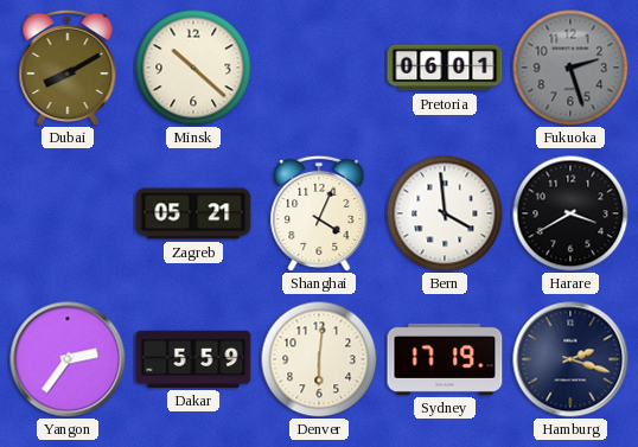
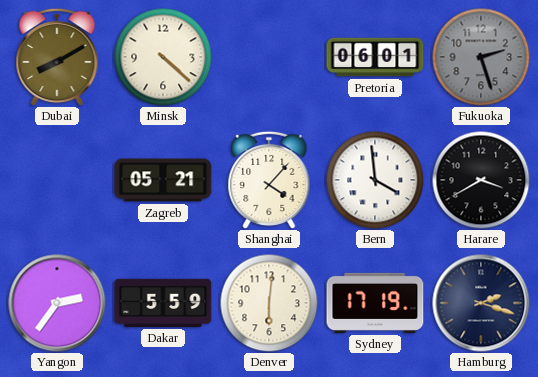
Minsk: 10:22 -> 4:22
Shanghai: 4:04 -> 4:07
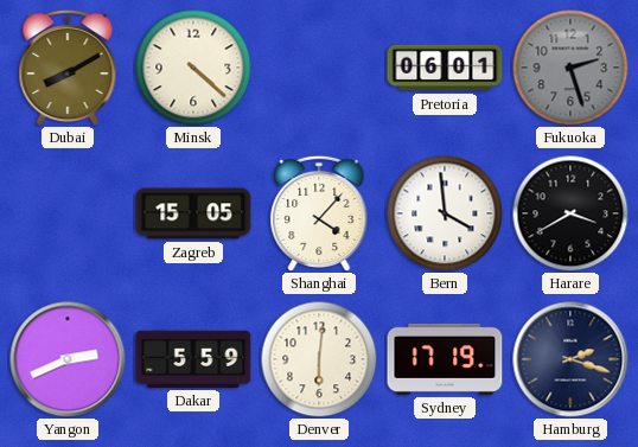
Zagreb: 05:21 -> 15:05
Yangon: 2:36 -> 2:41
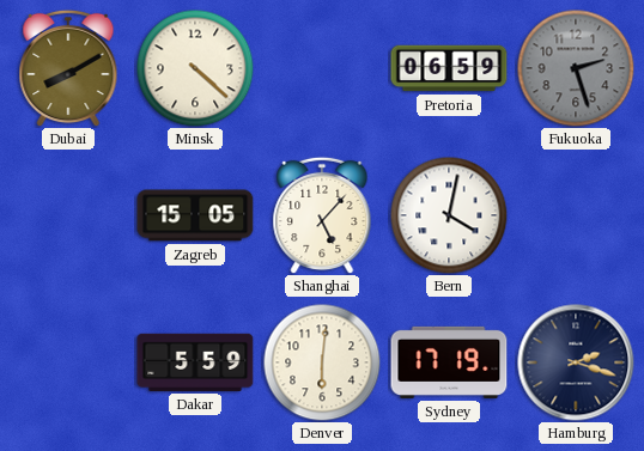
Pretoria: 06:01 -> 06:59
Shanghai: 4:07 -> 5:07
Bern: 3:59 -> 4:02
Harare: 3:40 -> none
Yangon: 2:41 -> none
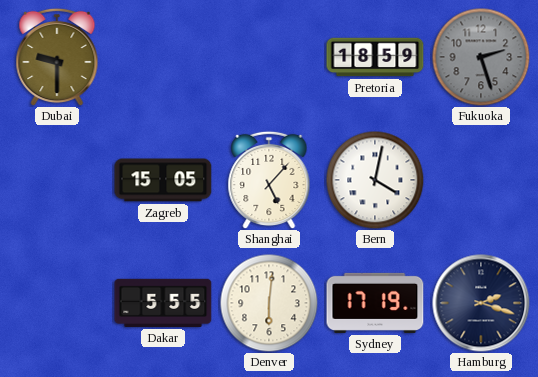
Dubai: 8:10 -> 9:30
Minsk: 4:22 -> none
Pretoria: 06:59 -> 18:59
Dakar: 5:59 -> 5:55
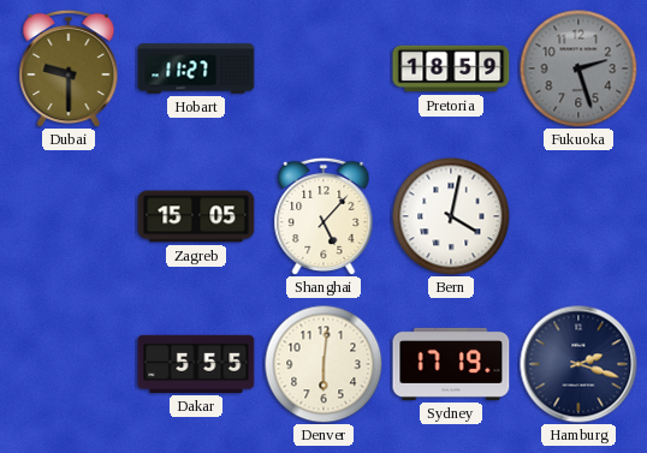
Hobart: none -> 11:27
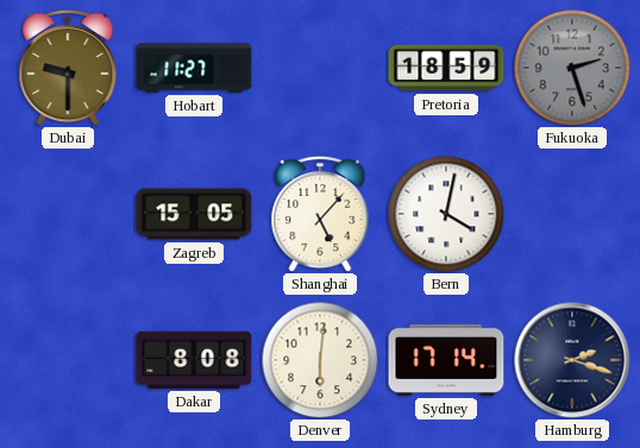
Dakar: 5:55 -> 8:08
Sydney: 17:19 -> 17:14
